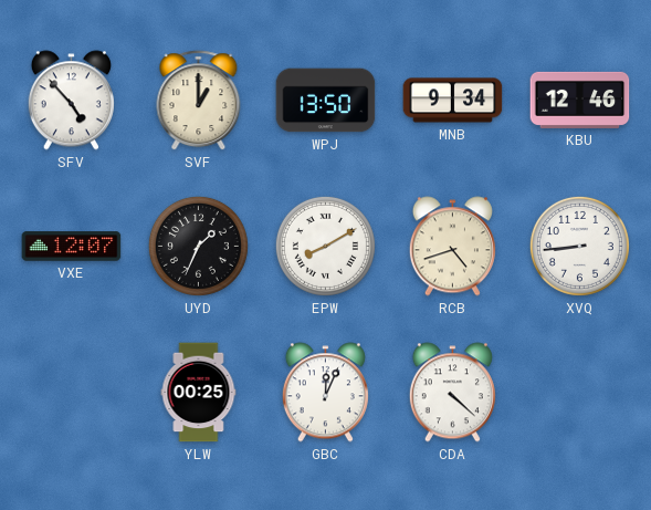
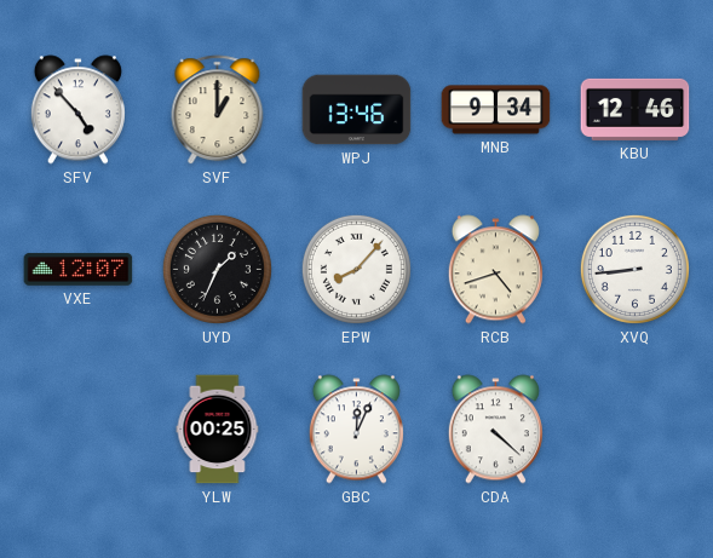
WPJ: 13:50 -> 13:46
EPW: 8:10 -> 8:07
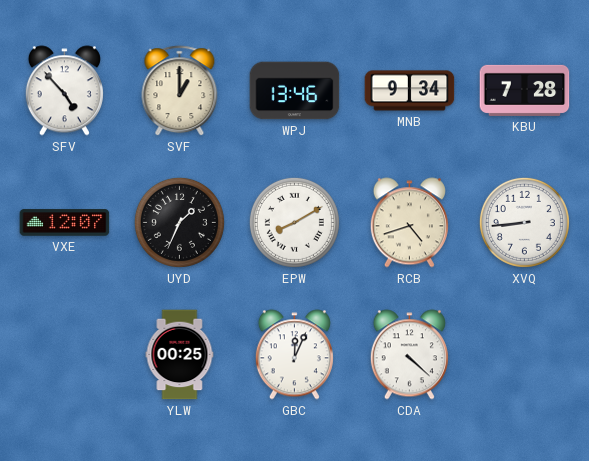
KBU: 12:46 -> 7:28
EPW: 8:07 -> 8:10
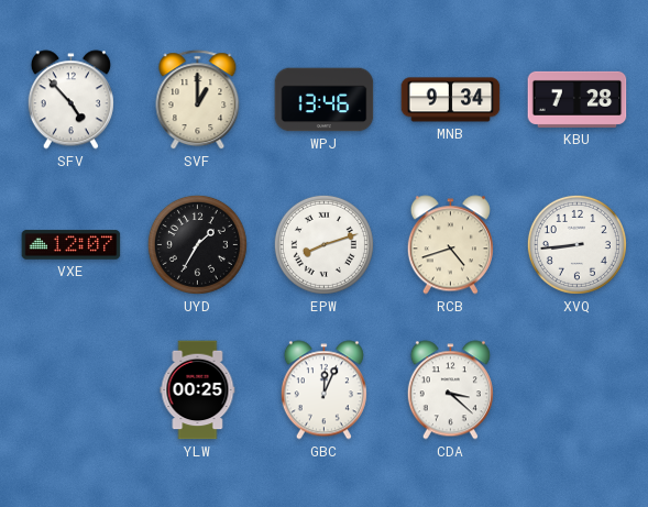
UYD: 1:34 -> 1:35
EPW: 8:10 -> 8:12
CDA: 4:22 -> 3:22
